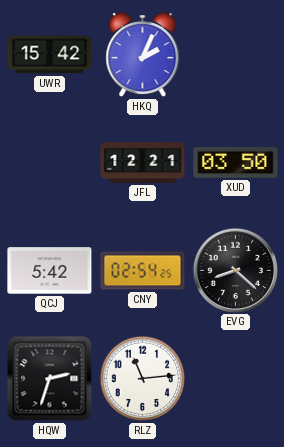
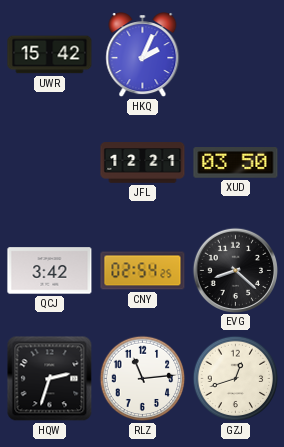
QCJ: 5:42 -> 3:42
GZJ: none -> 12:42
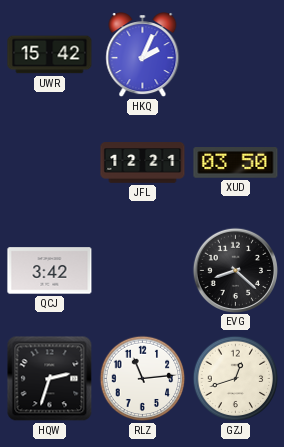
CNY: 02:54 -> none
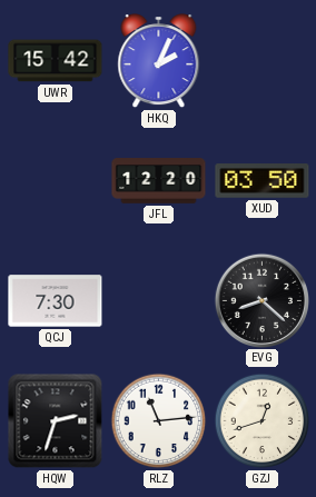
JFL: 12:21 -> 12:20
QCJ: 3:42 -> 7:30
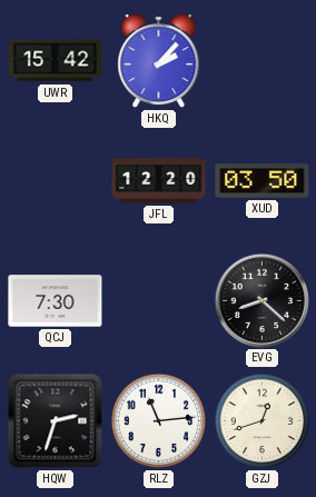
HKQ: 2:04 -> 2:07
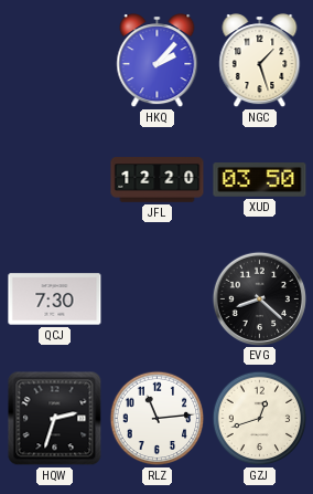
UWR: 15:42 -> none
NGC: none -> 1:27
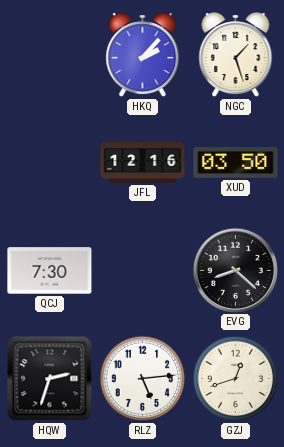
JFL: 12:20 -> 12:16
RLZ: 11:14 -> 5:14
